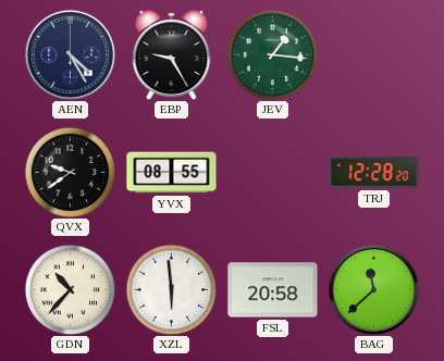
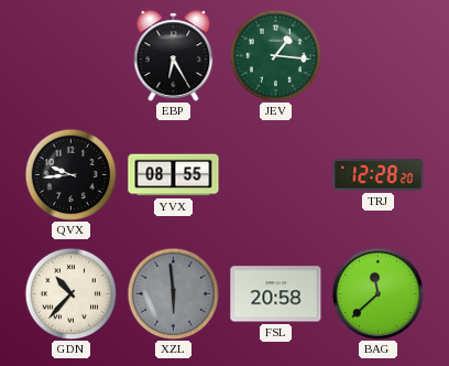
AEN: 4:25 -> none
EBP: 9:25 -> 6:25
QVX: 9:39 -> 9:44
XZL dial: white -> grey
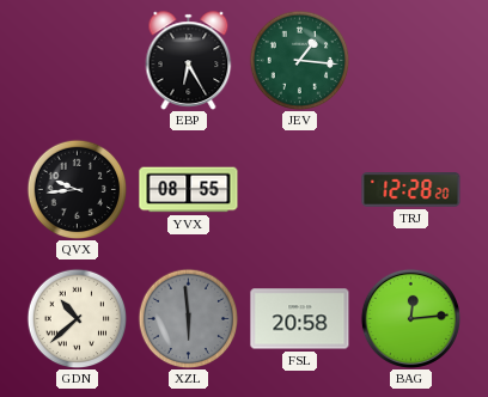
GDN: 10:37 -> 10:38
BAG: 11:38 -> 12:14
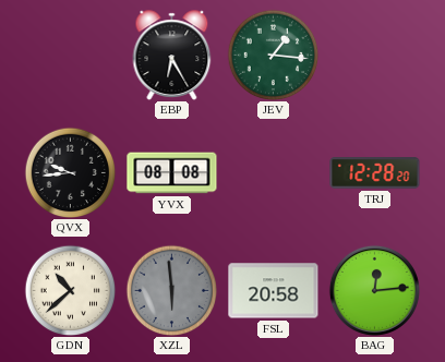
YVX: 08:55 -> 08:08
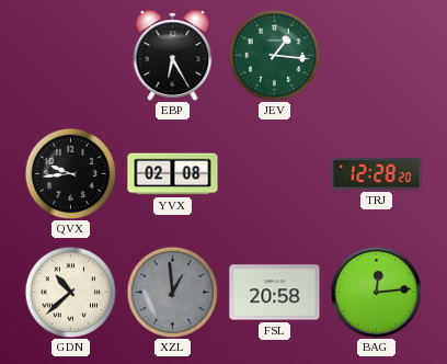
YVX: 08:08 -> 02:08
XZL: 5:59 -> 12:59
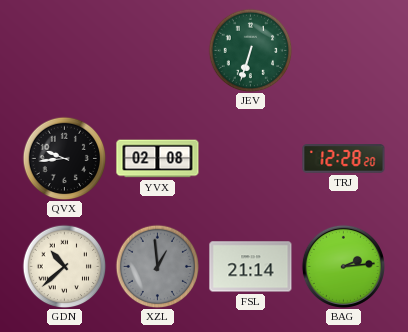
EBP: 6:25 -> none
JEV: 1:16 -> 6:33
FSL: 20:58 -> 21:14
BAG: 12:14 -> 2:14
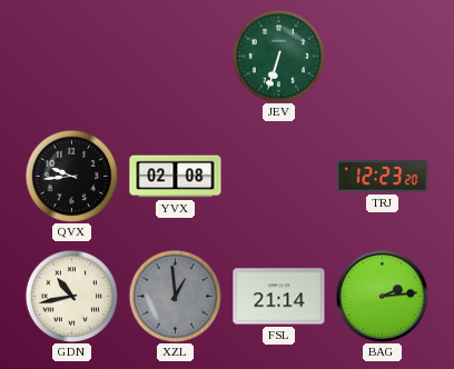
TRJ: 12:28 -> 12:23
GDN: 10:38 -> 10:43
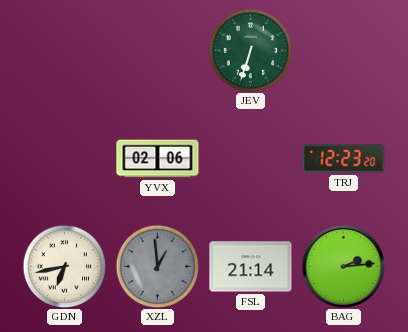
QVX: 9:44 -> none
YVX: 02:08 -> 02:06
GDN: 10:43 -> 6:43
